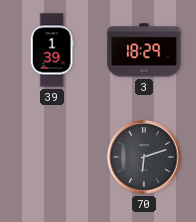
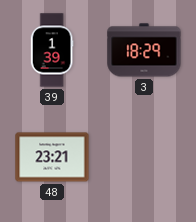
48: none -> 23:21
70: 6:12 -> none
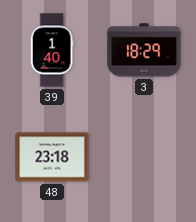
39: 1:39 -> 1:40
48: 23:21 -> 23:18
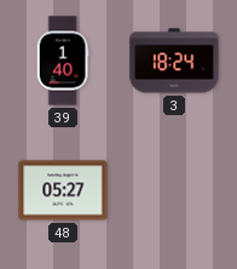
3: 18:29 -> 18:24
48: 23:18 -> 05:27
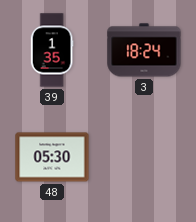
39: 1:40 -> 1:35
48: 05:27 -> 05:30
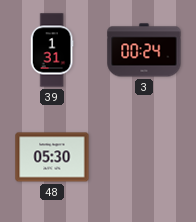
39: 1:35 -> 1:31
3: 18:24 -> 00:24
